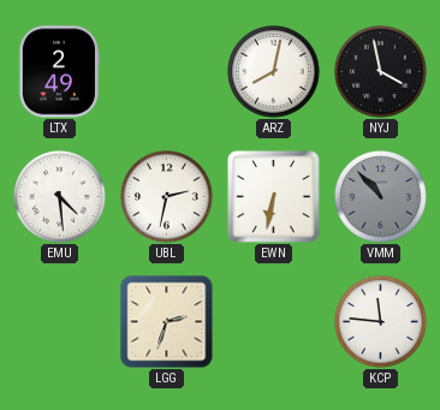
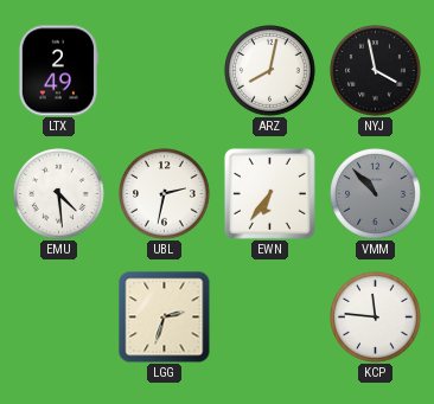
EWN: 6:32 -> 6:36
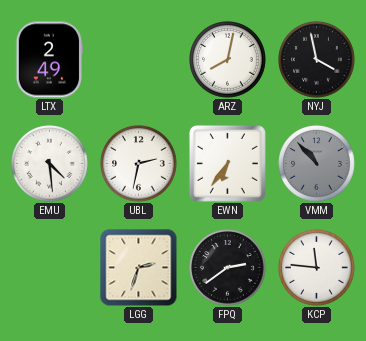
FPQ: none -> 2:39
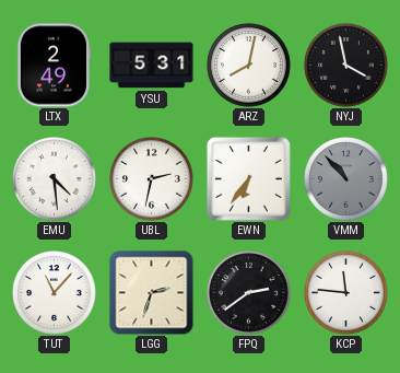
YSU: none -> 5:31
TUT: none -> 11:07
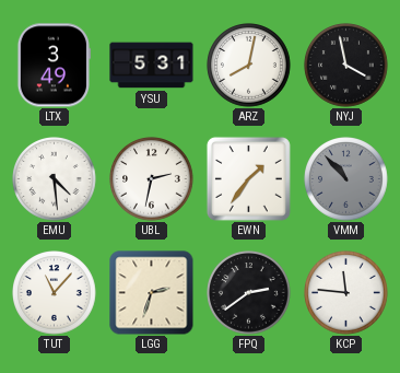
LTX: 2:49 -> 3:49
EWN: 6:36 -> 1:36
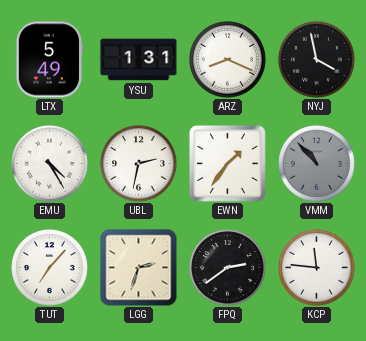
LTX: 3:49 -> 5:49
YSU: 5:31 -> 1:31
ARZ: 8:02 -> 8:19
EMU: 4:29 -> 4:25
TUT: 11:07 -> 7:07
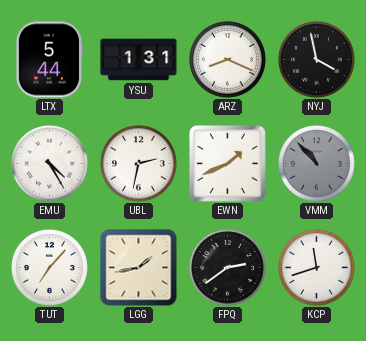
LTX: 5:49 -> 5:44
EWN: 1:36 -> 1:41
LGG: 2:33 -> 1:43
KCP: 11:46 -> 11:42
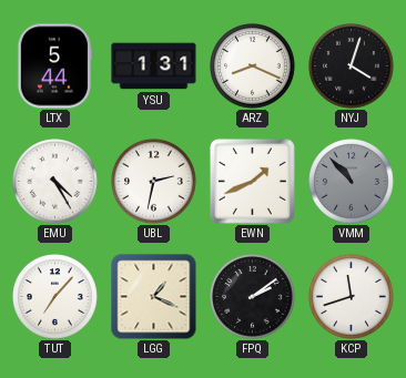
NYJ: 3:58 -> 4:03
LGG: 1:43 -> 1:19
FPQ: 2:39 -> 2:09
